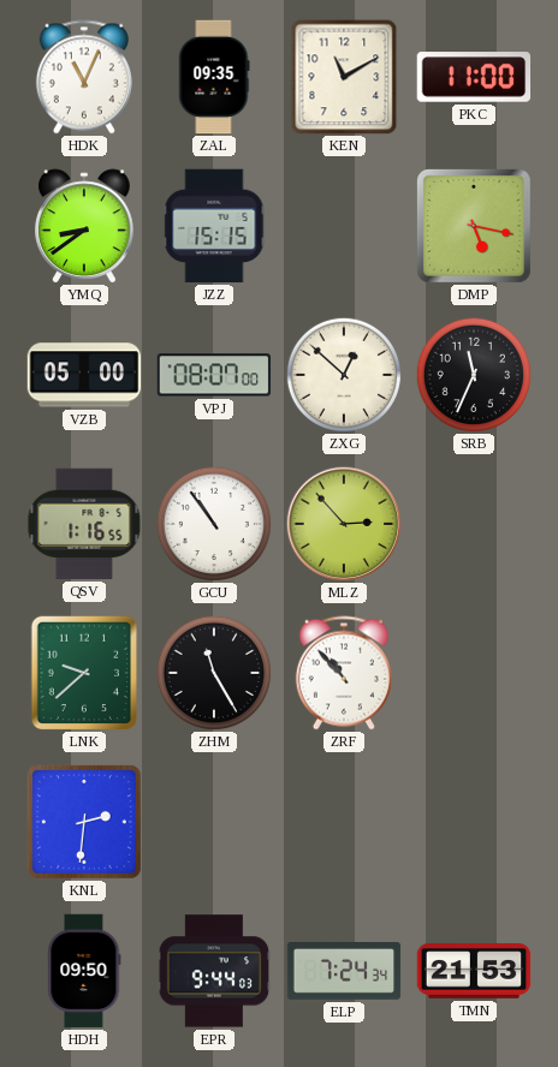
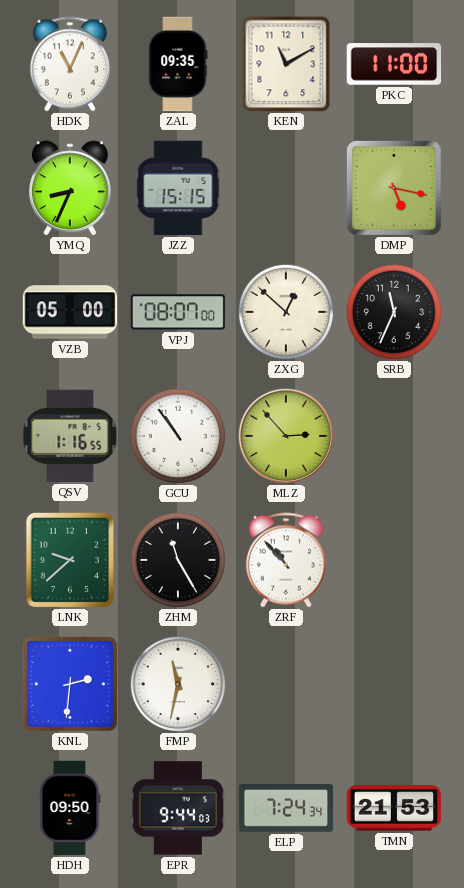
YMQ: 8:39 -> 8:34
FMP: none -> 11:32
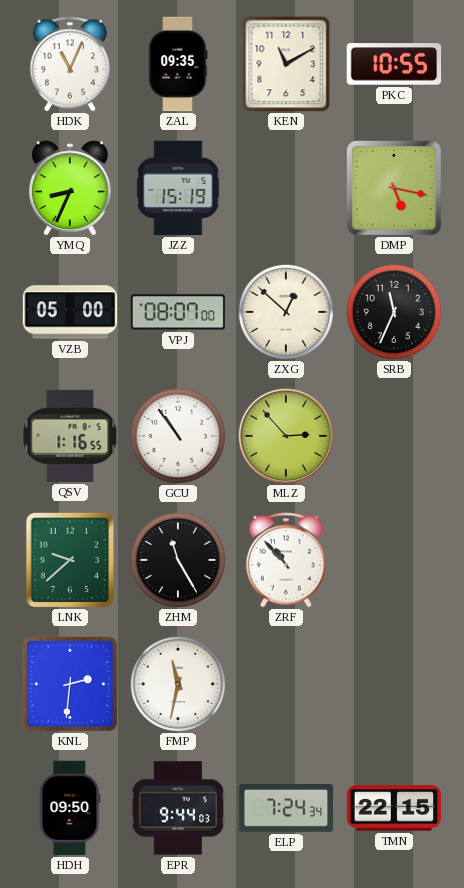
PKC: 11:00 -> 10:55
JZZ: 15:15 -> 15:19
TMN: 21:53 -> 22:15
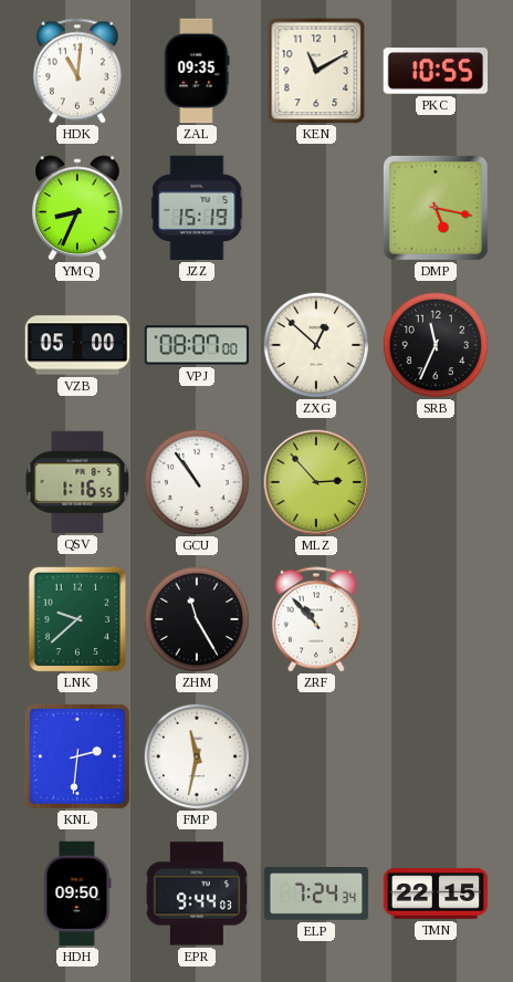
HDK: 11:04 -> 11:01
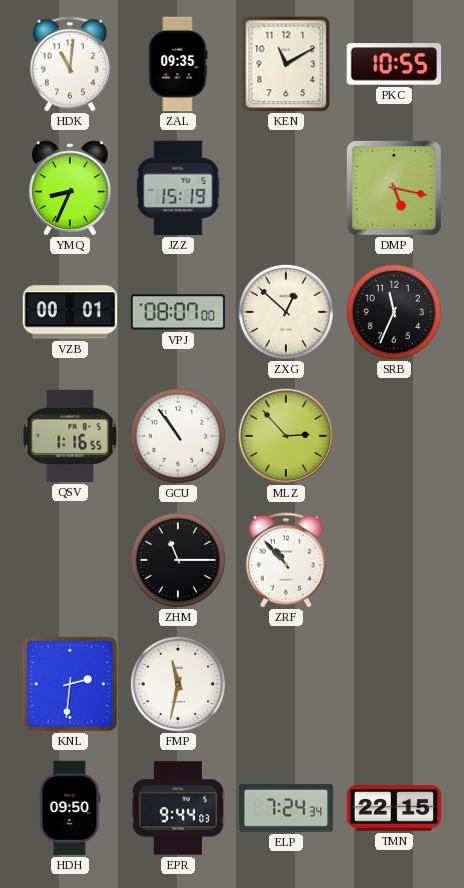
VZB: 05:00 -> 00:01
LNK: 9:38 -> none
ZHM: 11:25 -> 11:15
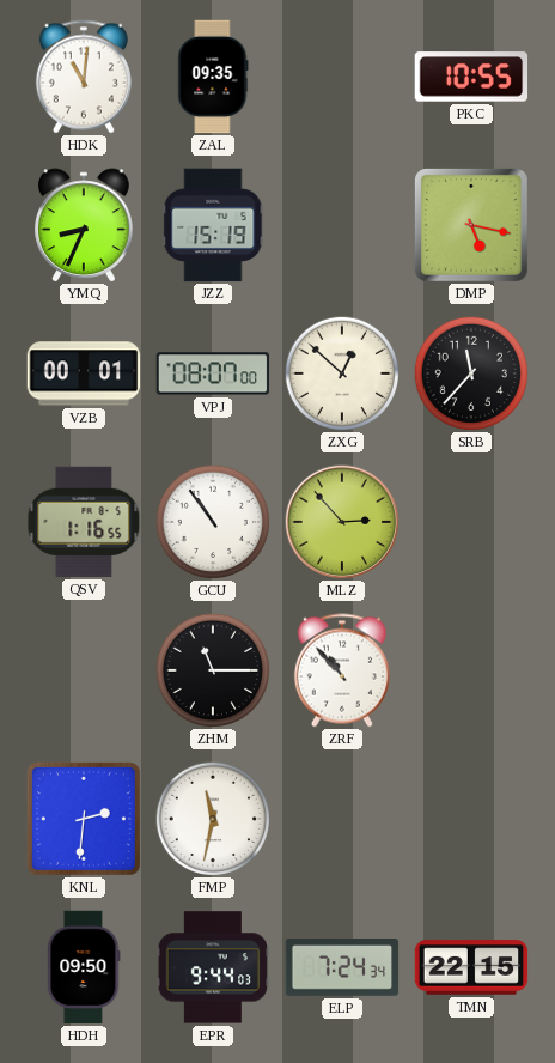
KEN: 11:10 -> none
SRB: 11:34 -> 11:37
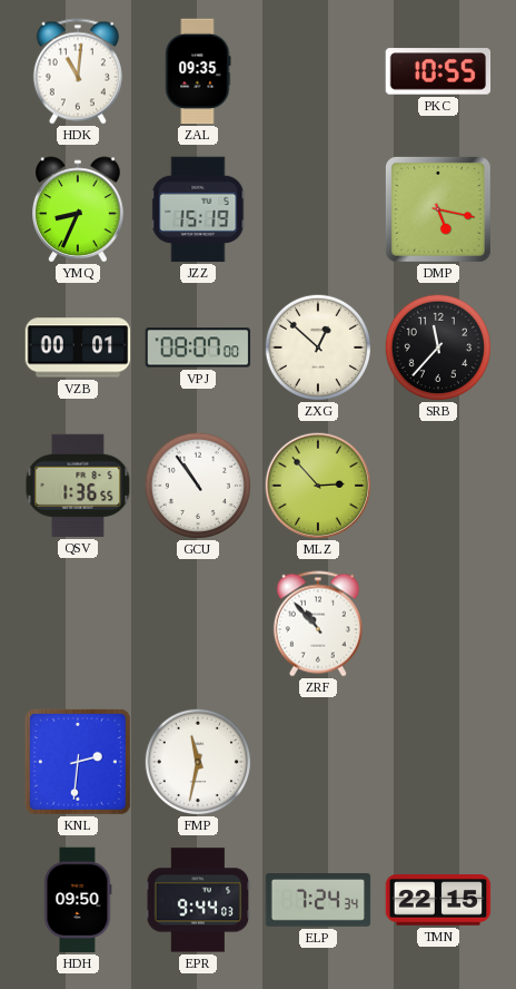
QSV: 1:16 -> 1:36
ZHM: 11:15 -> none
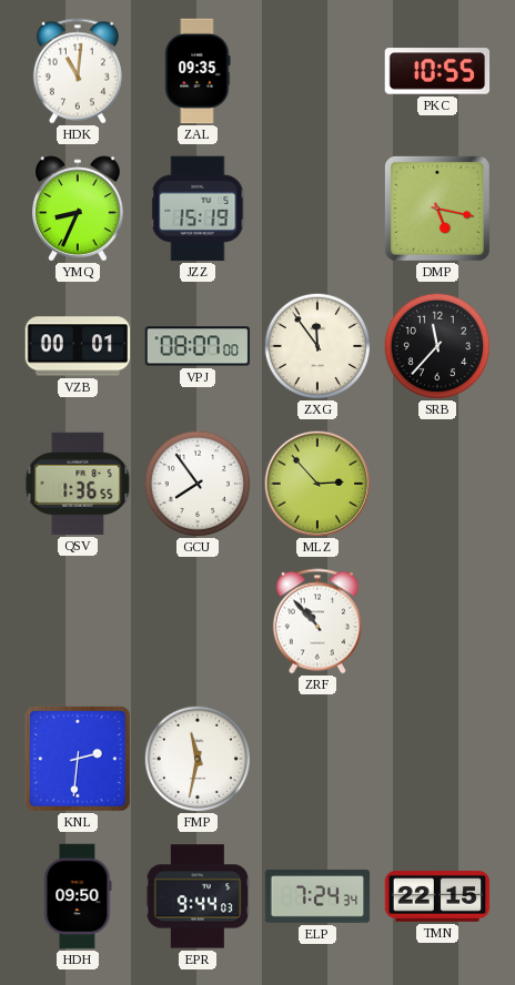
ZXG: 12:52 -> 11:54
GCU: 10:54 -> 7:54
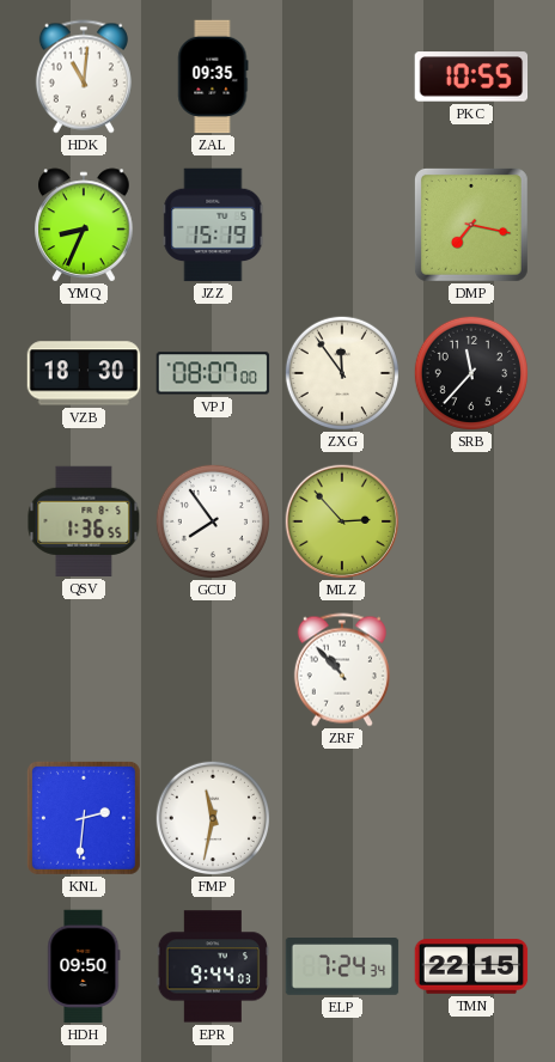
DMP: 5:17 -> 7:17
VZB: 00:01 -> 18:30
